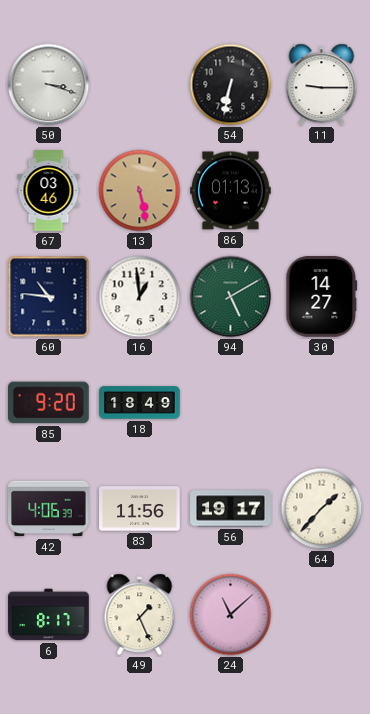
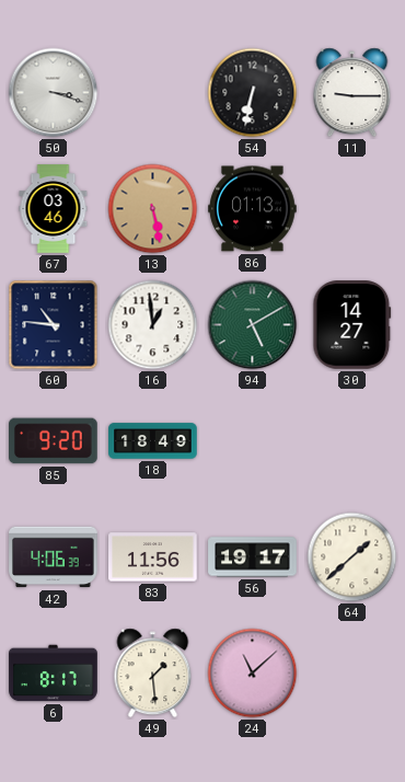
64: 1:37 -> 1:38
49: 1:26 -> 1:29
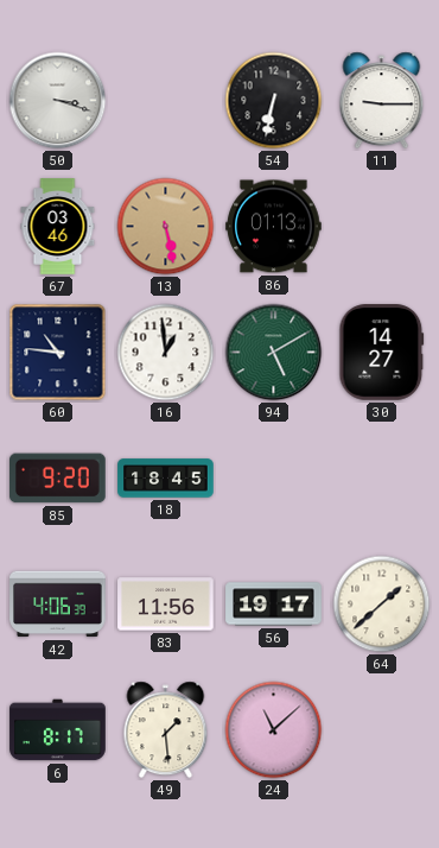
18: 18:49 -> 18:45
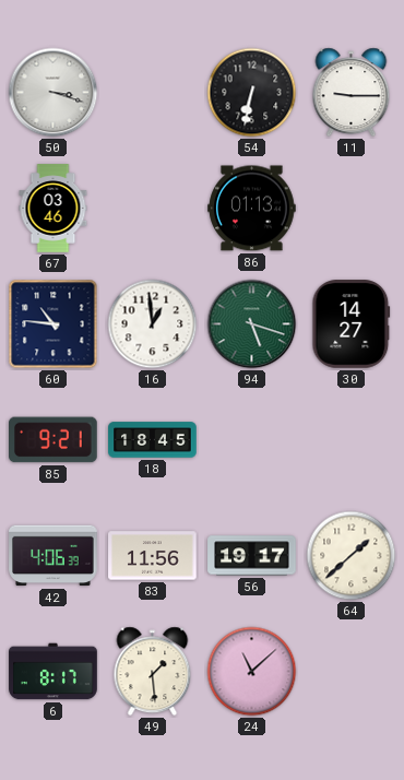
13: 5:28 -> none
94: 5:10 -> 5:18
85: 9:20 -> 9:21
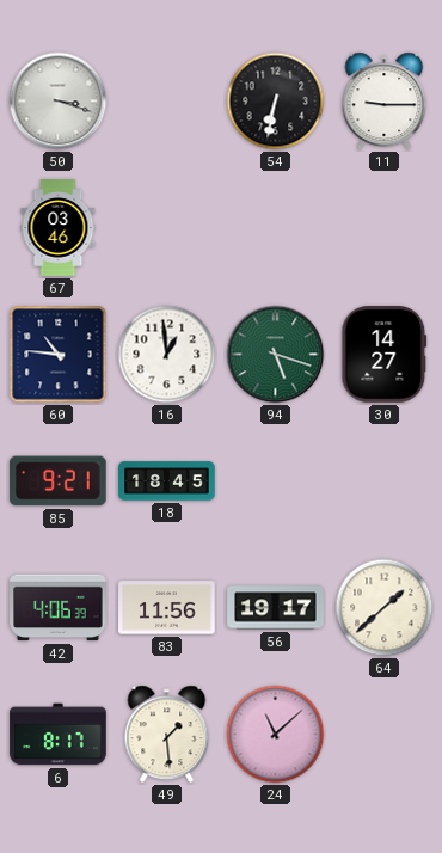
86: 01:13 -> none
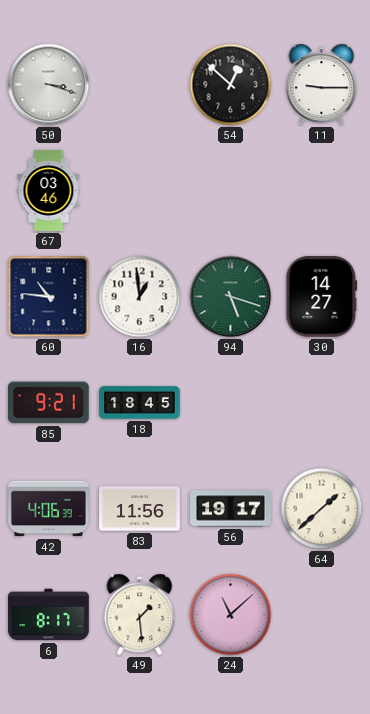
54: 6:32 -> 12:52
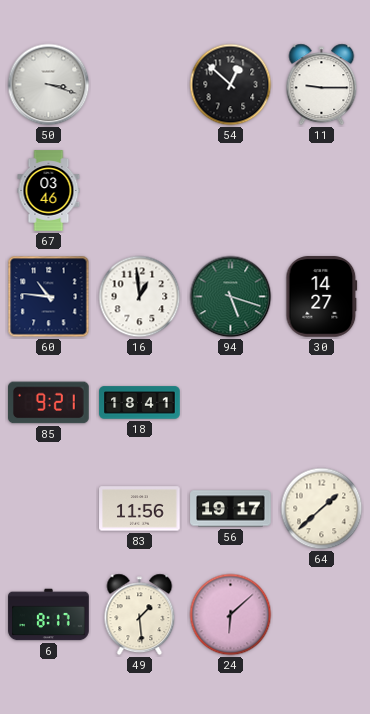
18: 18:45 -> 18:41
42: 4:06 -> none
24: 11:08 -> 6:08
